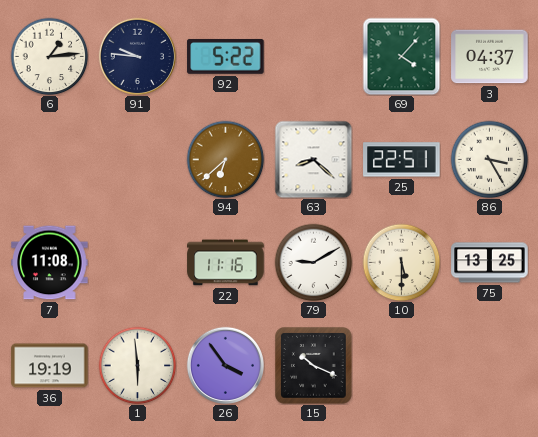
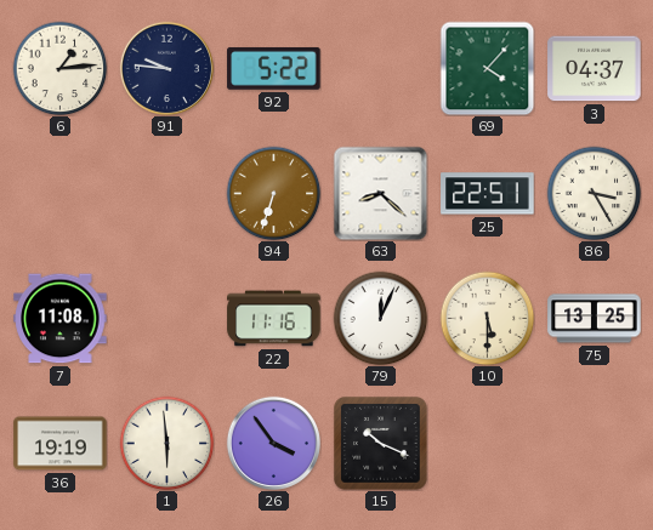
94: 6:38 -> 6:33
79: 9:10 -> 12:04
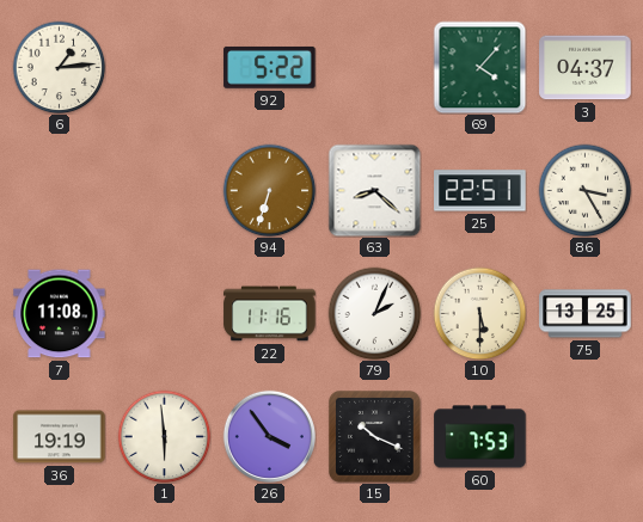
91: 9:46 -> none
79: 12:04 -> 2:04
60: none -> 7:53
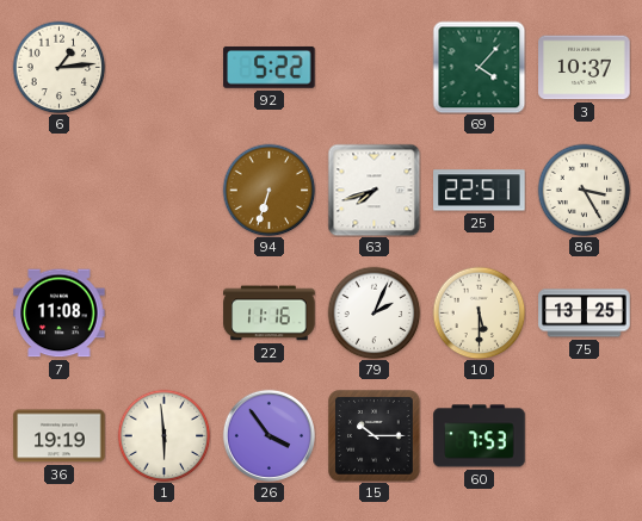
3: 04:37 -> 10:37
63: 8:22 -> 7:42
15: 10:19 -> 10:15
